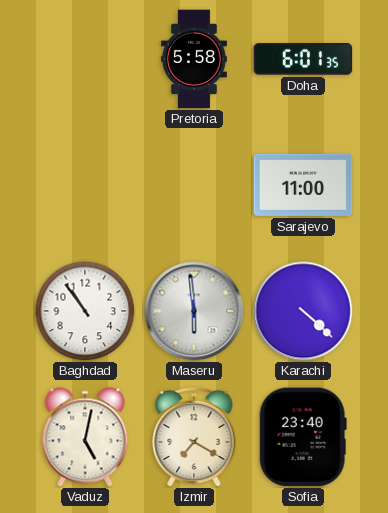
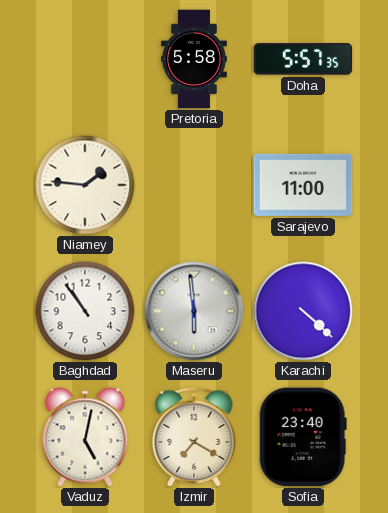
Doha: 6:01 -> 5:57
Niamey: none -> 1:46
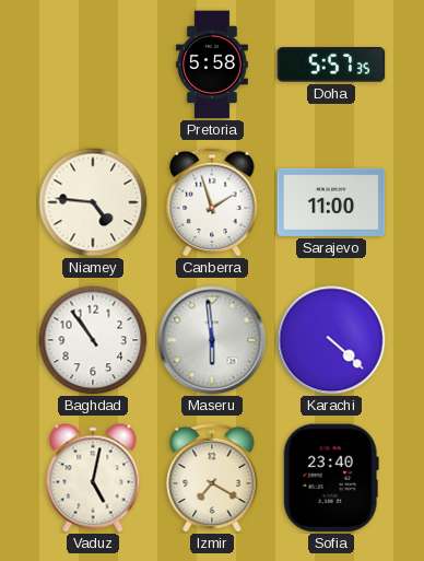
Niamey: 1:46 -> 4:46
Canberra: none -> 1:57
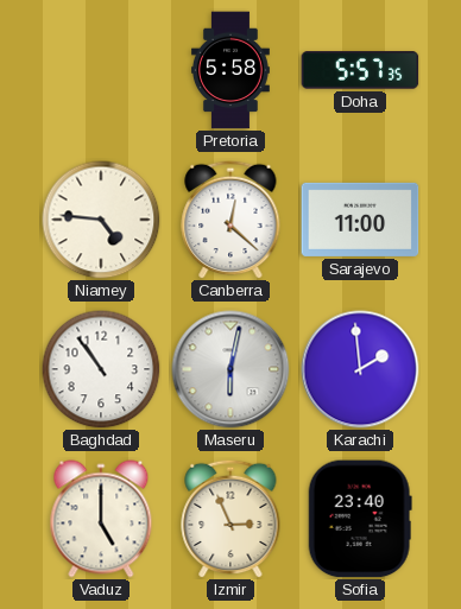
Canberra: 1:57 -> 12:22
Maseru: 5:59 -> 6:02
Karachi: 4:22 -> 1:59
Vaduz: 5:02 -> 5:00
Izmir: 7:20 -> 2:56
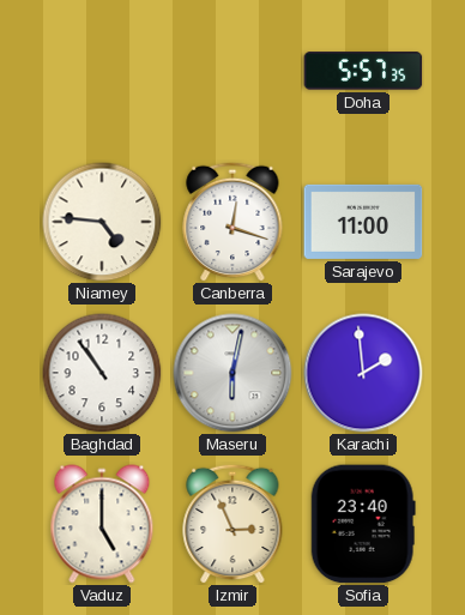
Pretoria: 5:58 -> none
Canberra: 12:22 -> 12:18
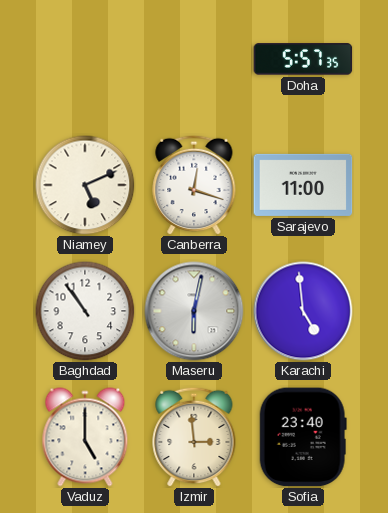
Niamey: 4:46 -> 5:11
Karachi: 1:59 -> 4:59
Izmir: 2:56 -> 2:59
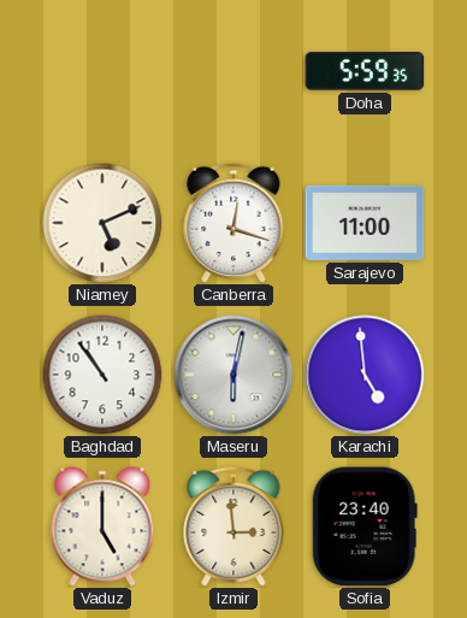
Doha: 5:57 -> 5:59
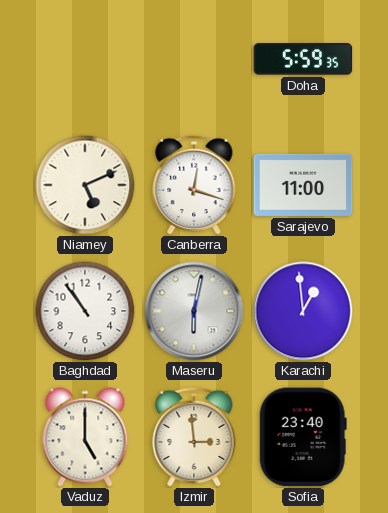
Karachi: 4:59 -> 12:59
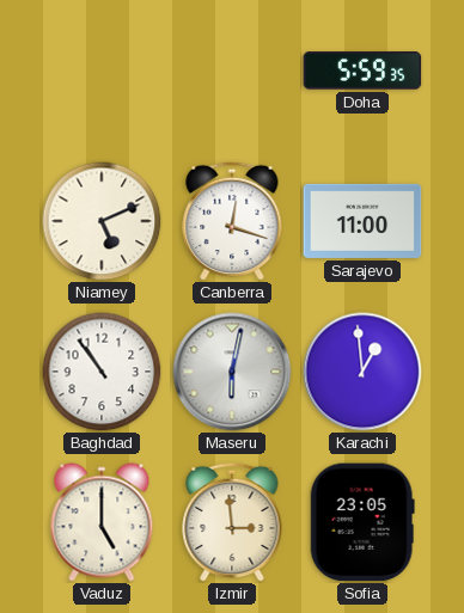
Sofia: 23:40 -> 23:05
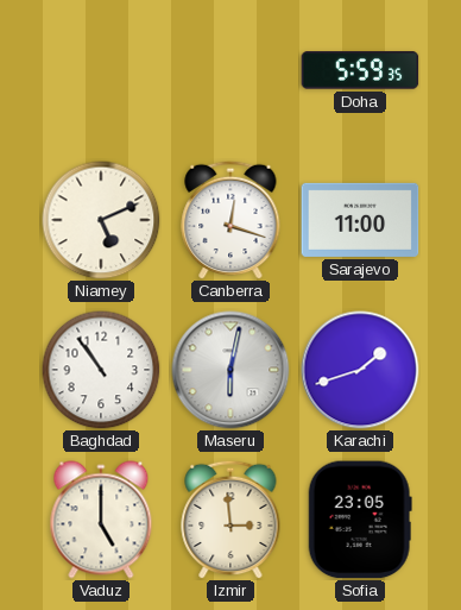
Karachi: 12:59 -> 1:42
